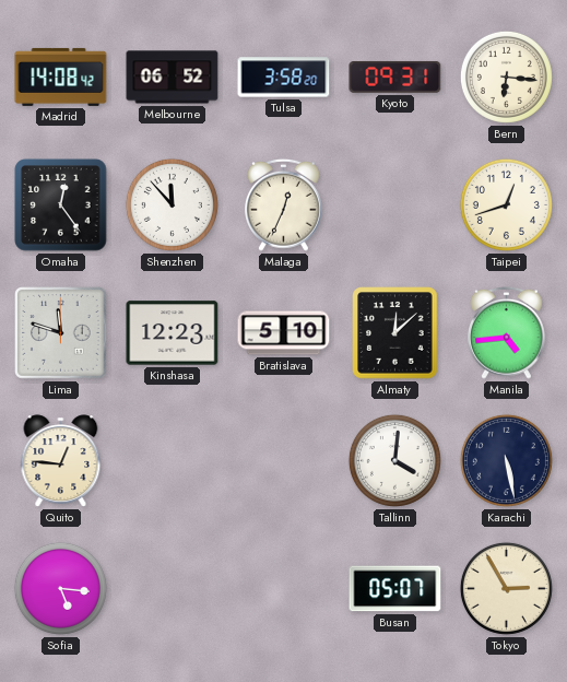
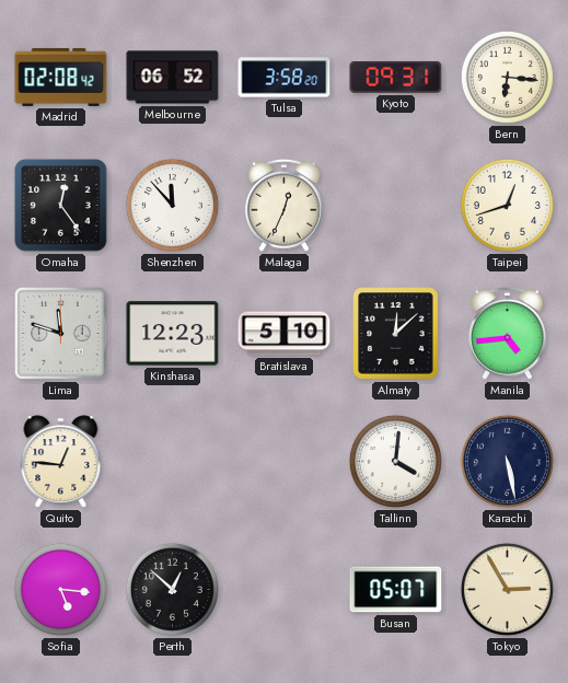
Madrid: 14:08 -> 02:08
Perth: none -> 12:52
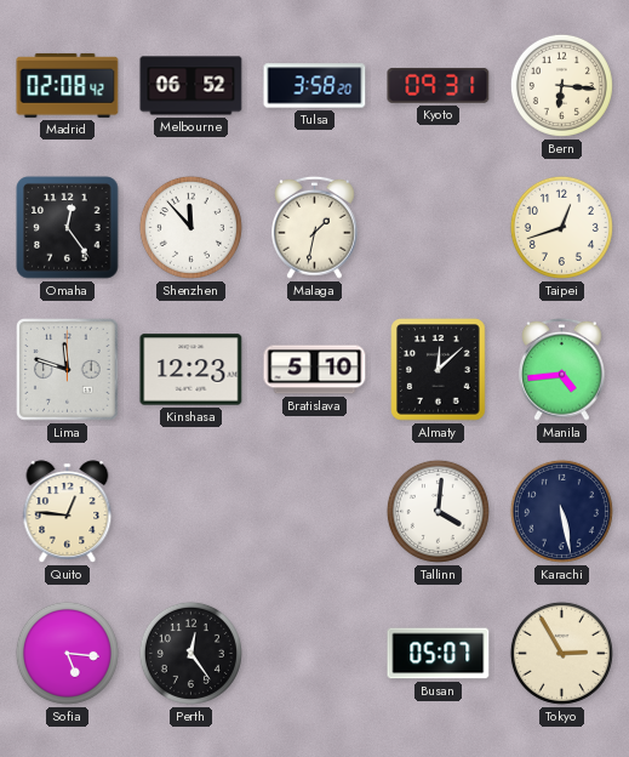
Malaga: 12:34 -> 1:32
Perth: 12:52 -> 12:24
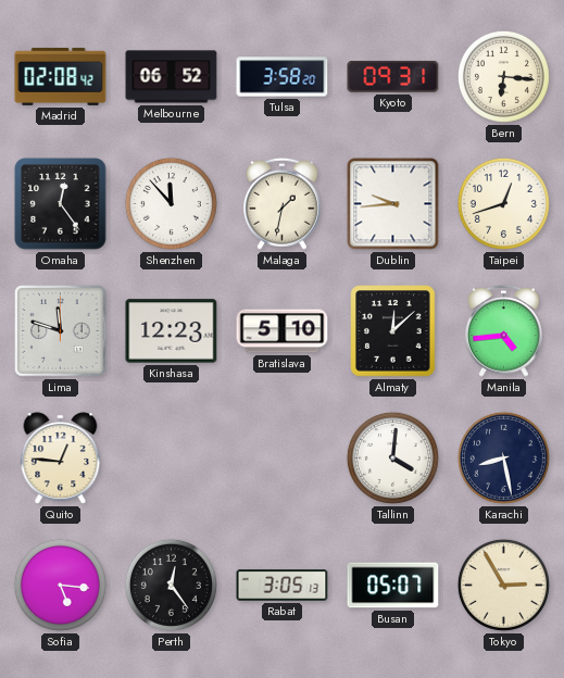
Dublin: none -> 9:44
Karachi: 5:28 -> 8:28
Rabat: none -> 3:05
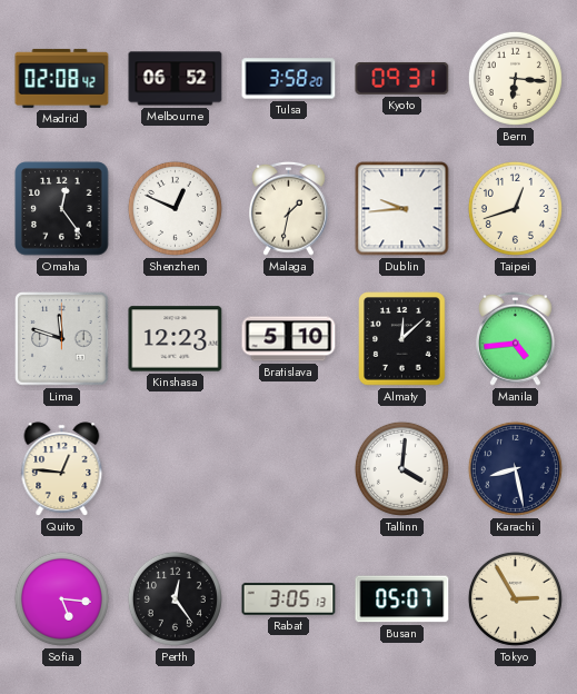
Shenzhen: 11:53 -> 12:49
